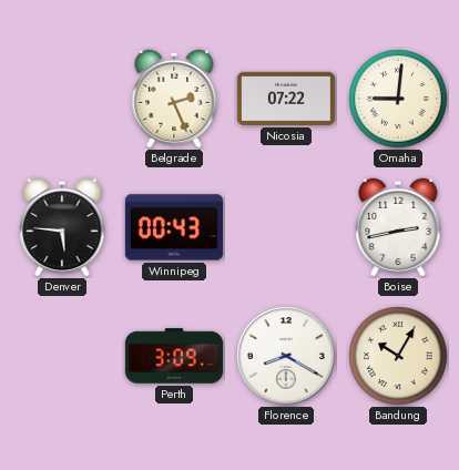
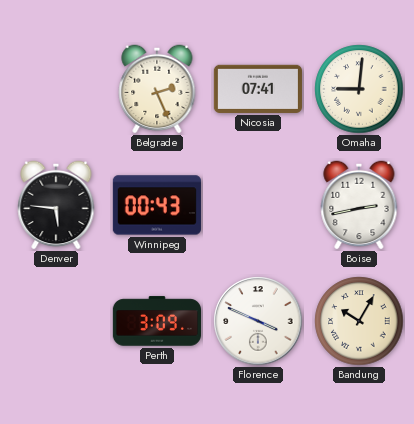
Nicosia: 07:22 -> 07:41
Florence: 8:20 -> 3:49
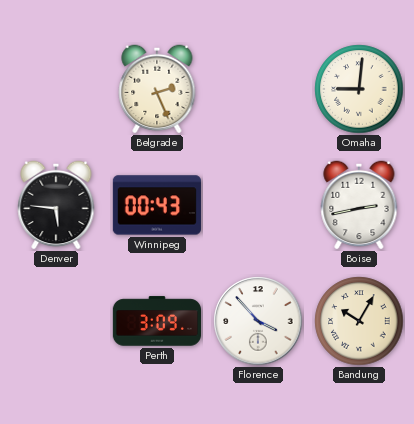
Nicosia: 07:41 -> none
Florence: 3:49 -> 3:53
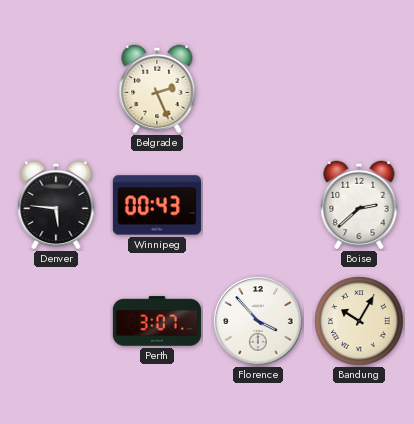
Omaha: 9:01 -> none
Boise: 2:43 -> 2:38
Perth: 3:09 -> 3:07
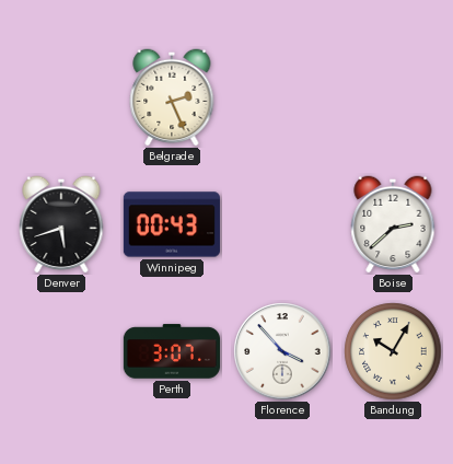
Denver: 5:46 -> 5:42
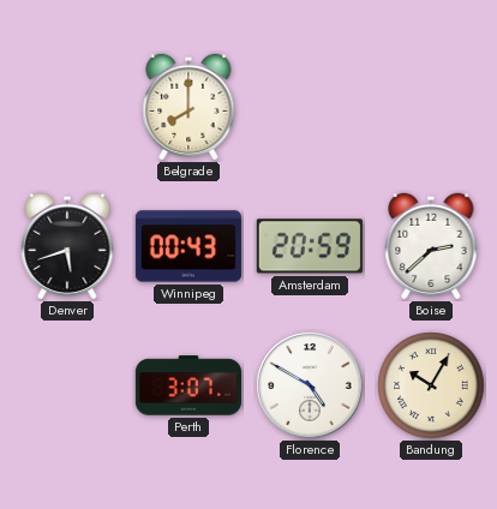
Belgrade: 2:26 -> 8:00
Amsterdam: none -> 20:59
Florence: 3:53 -> 4:50
